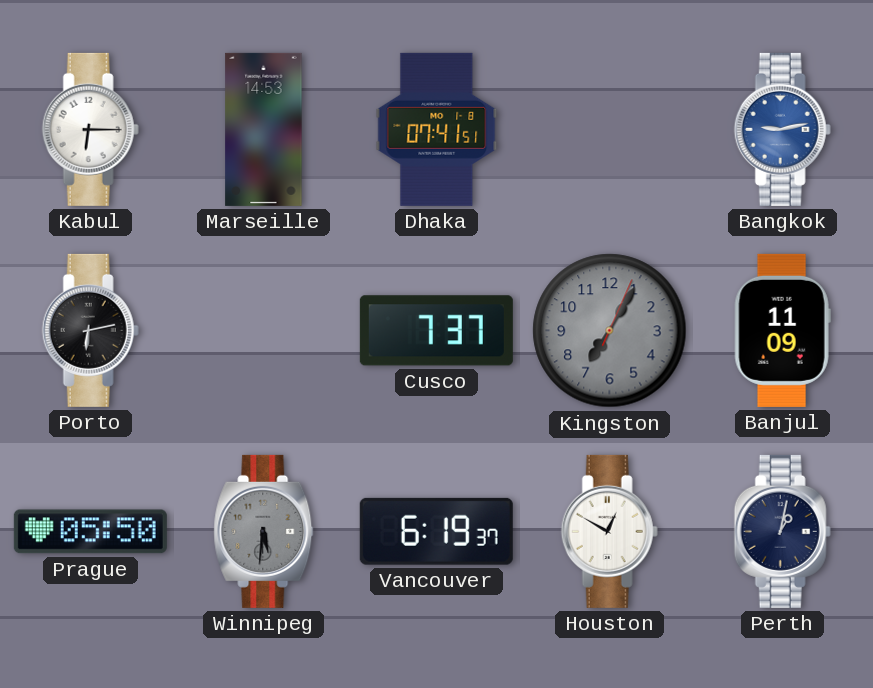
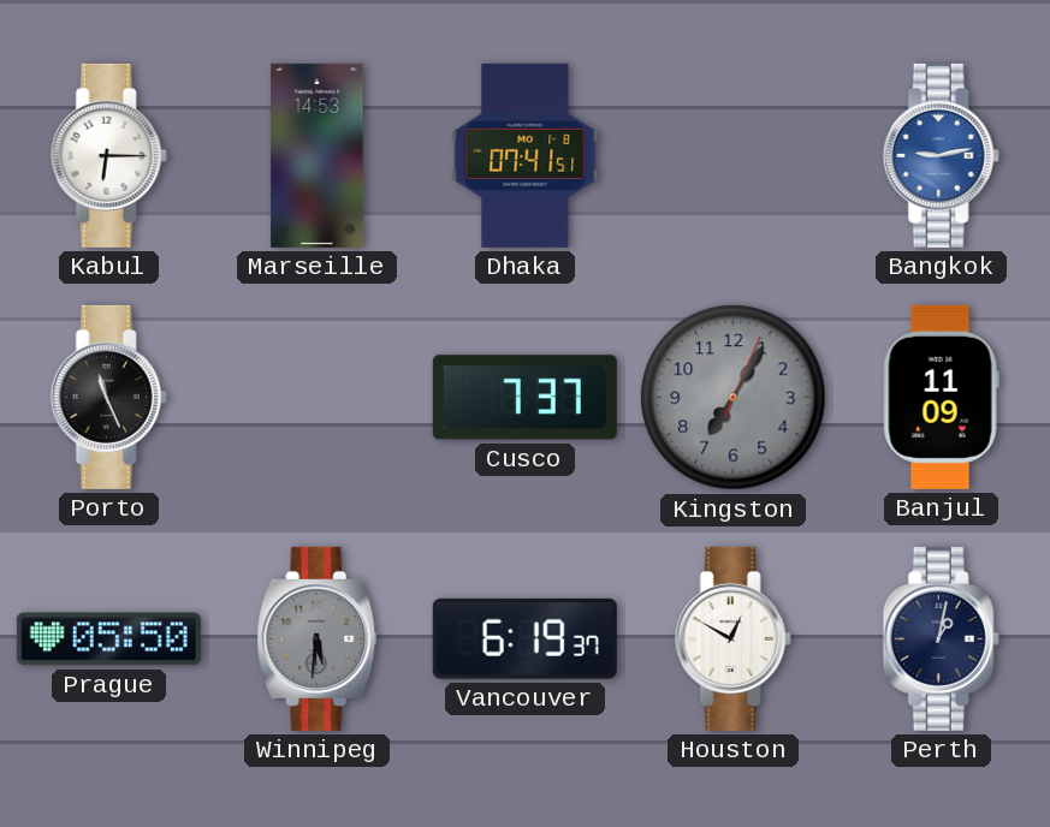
Porto: 6:13 -> 11:26
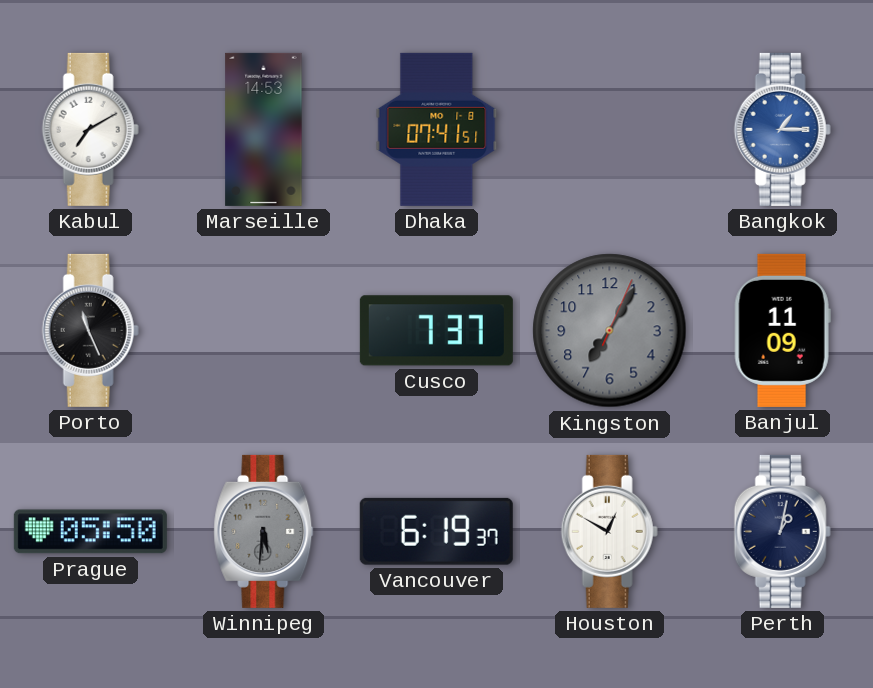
Kabul: 6:15 -> 7:10
Bangkok: 9:13 -> 1:15
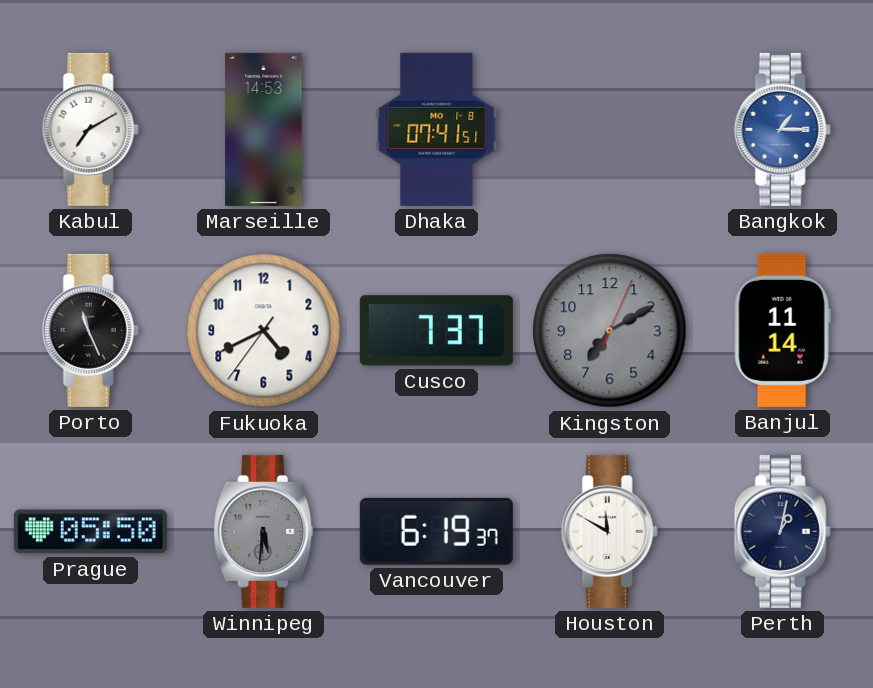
Fukuoka: none -> 4:40
Kingston: 7:05 -> 7:10
Banjul: 11:09 -> 11:14
Houston: 12:50 -> 11:50
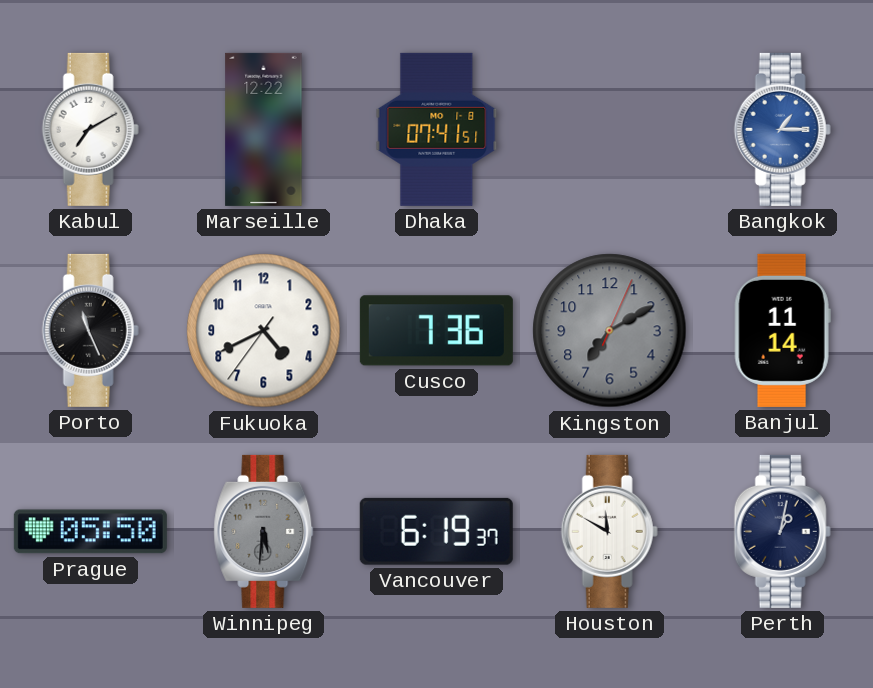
Marseille: 14:53 -> 12:22
Cusco: 7:37 -> 7:36
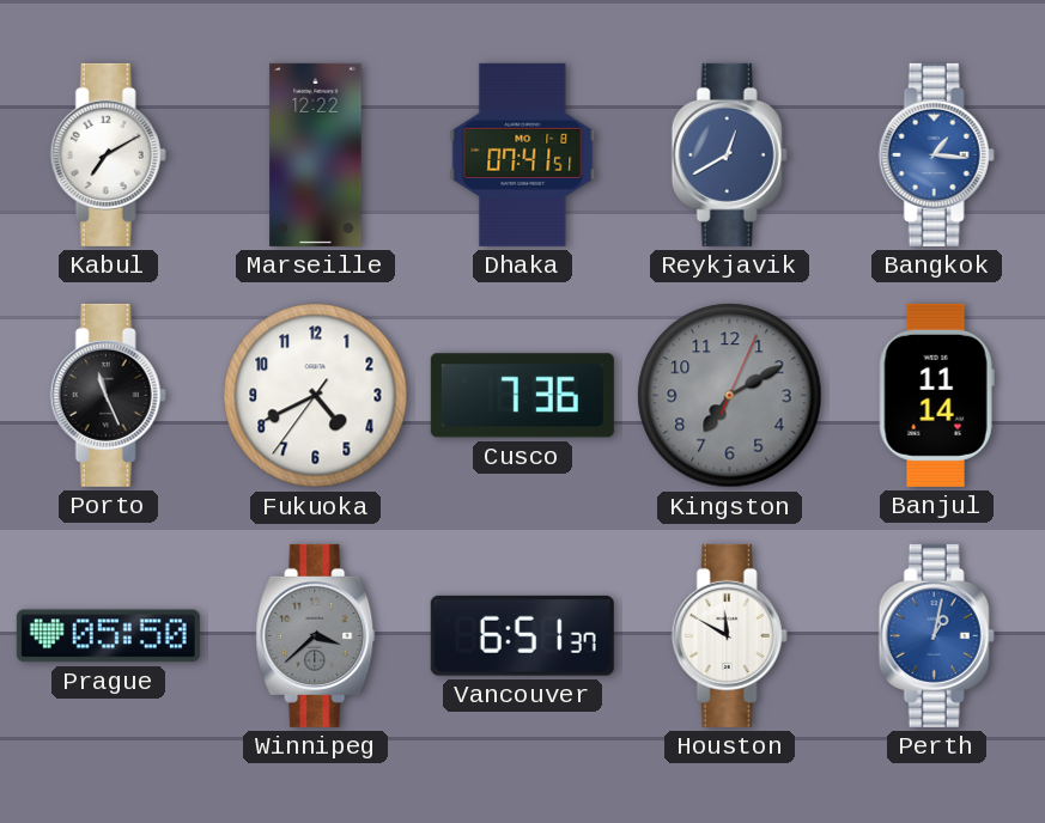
Reykjavik: none -> 12:40
Bangkok: 1:15 -> 1:16
Winnipeg: 5:31 -> 3:38
Vancouver: 6:19 -> 6:51
Perth dial: navy -> blue
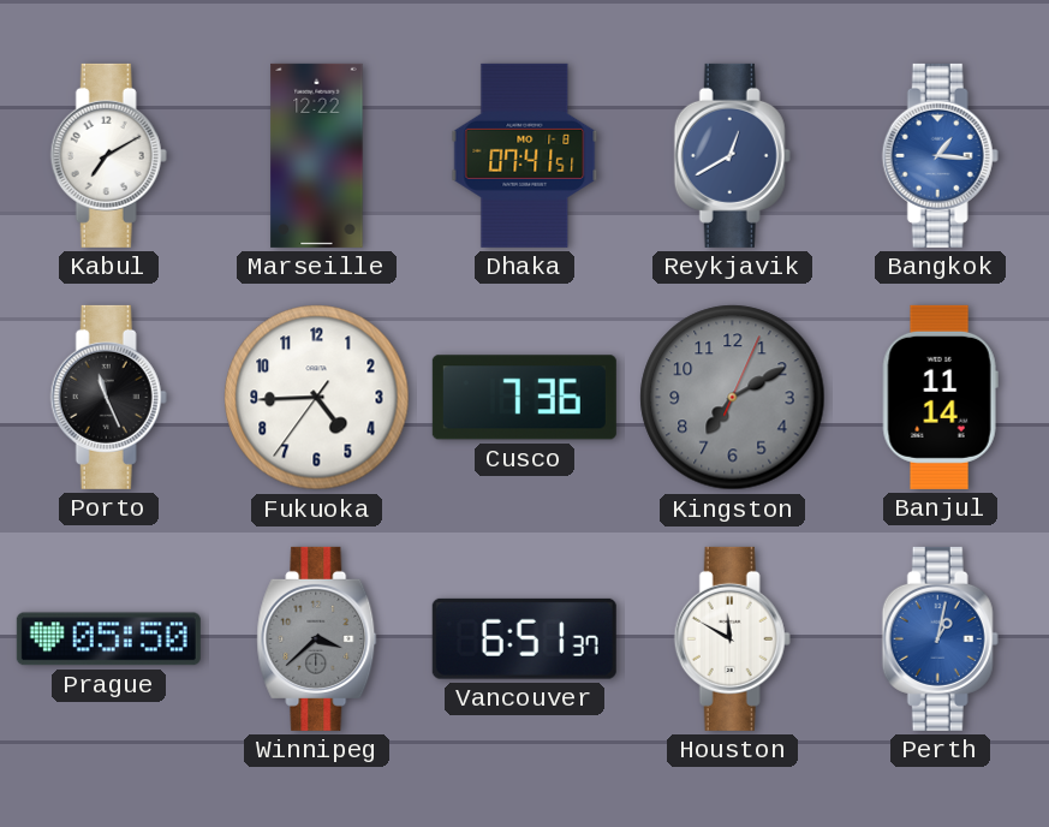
Fukuoka: 4:40 -> 4:44
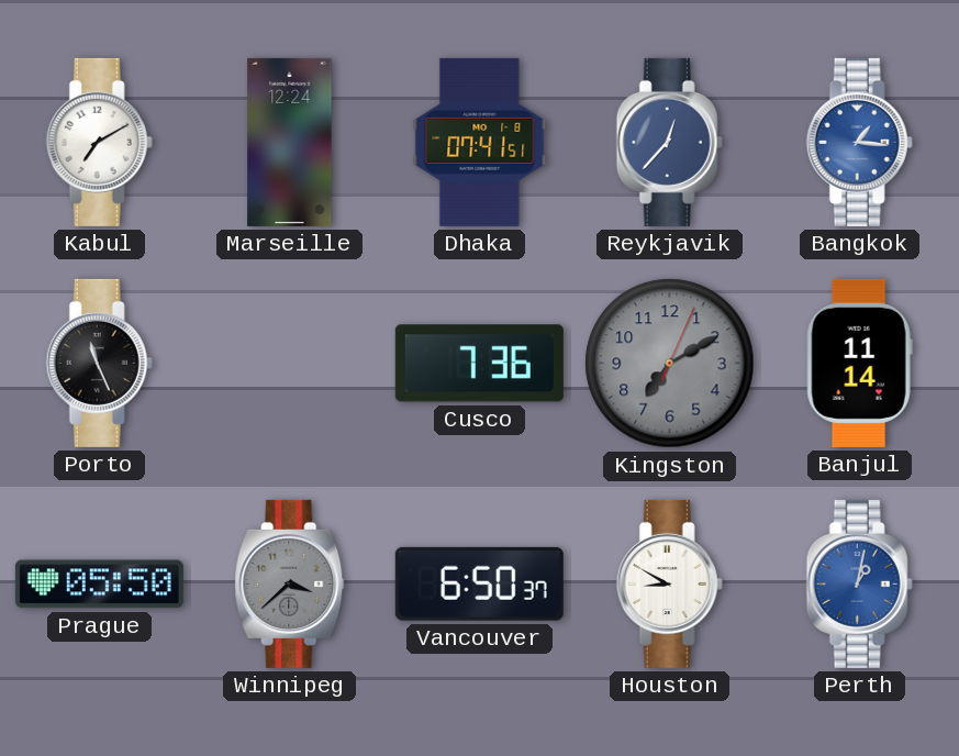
Marseille: 12:22 -> 12:24
Reykjavik: 12:40 -> 12:37
Fukuoka: 4:44 -> none
Vancouver: 6:51 -> 6:50
Houston: 11:50 -> 8:50
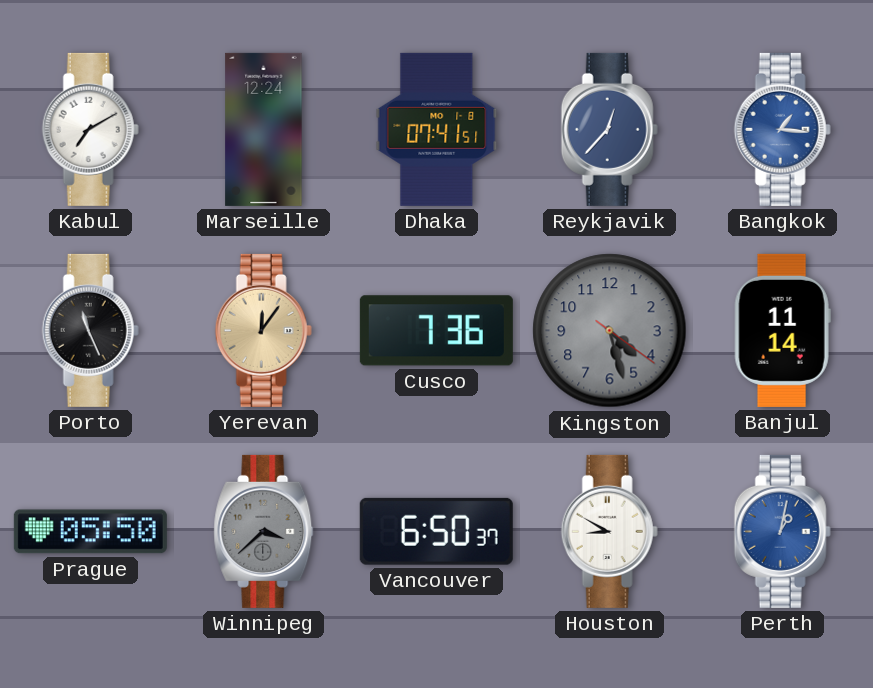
Yerevan: none -> 12:06
Kingston: 7:10 -> 4:27
